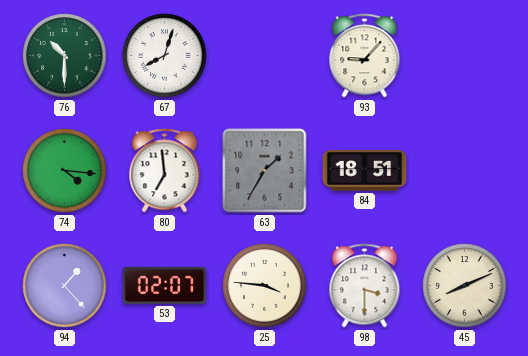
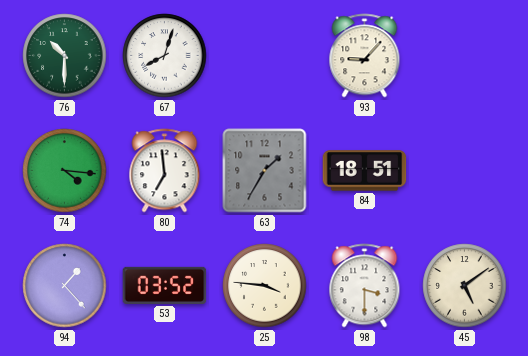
53: 02:07 -> 03:52
45: 8:11 -> 5:09
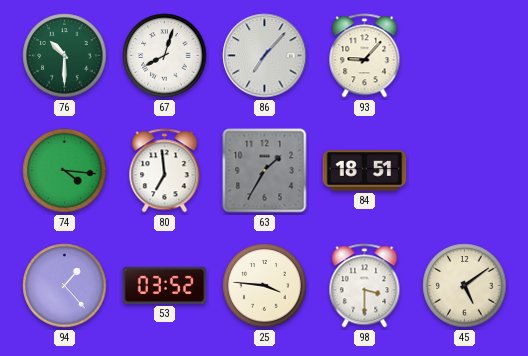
86: none -> 7:07
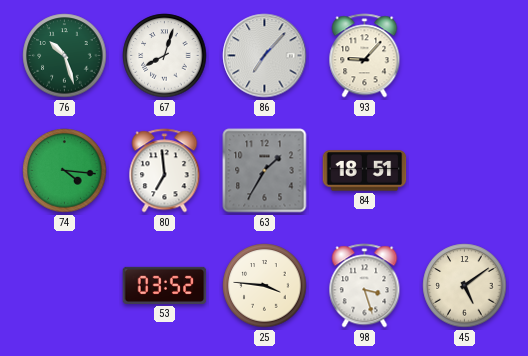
76: 10:30 -> 10:27
94: 1:23 -> none
98: 3:30 -> 3:27
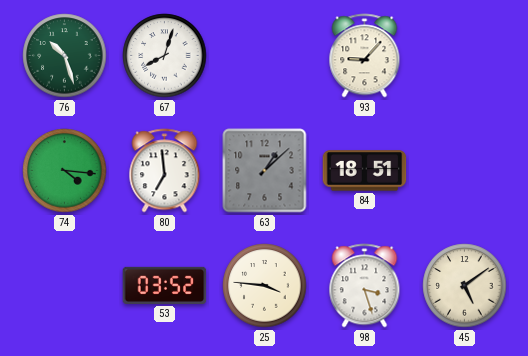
86: 7:07 -> none
63: 1:35 -> 1:08
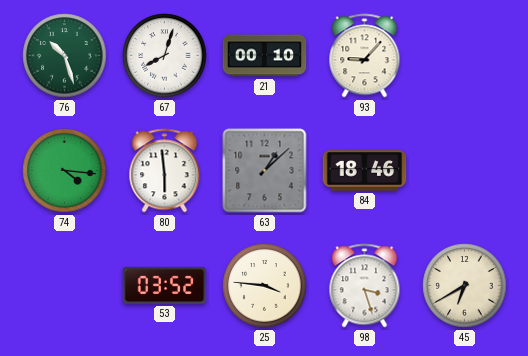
21: none -> 00:10
80: 6:59 -> 5:59
84: 18:51 -> 18:46
45: 5:09 -> 6:40
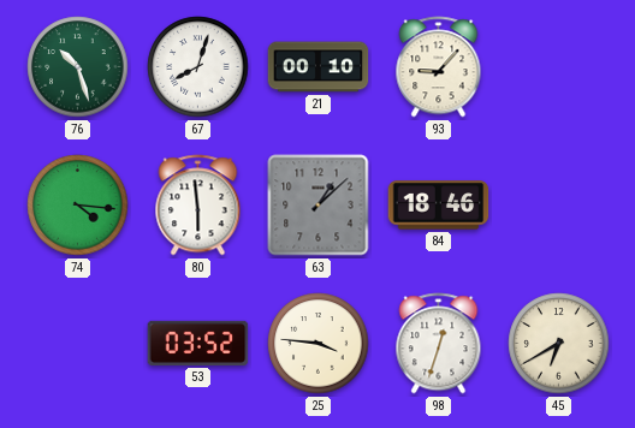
98: 3:27 -> 12:33
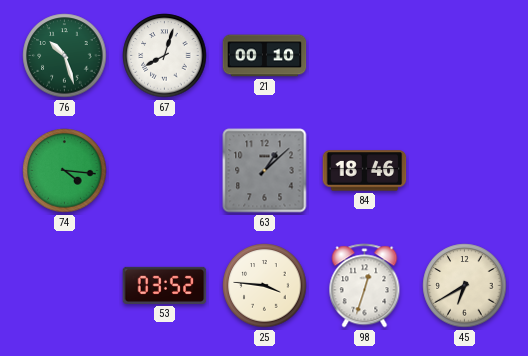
93: 9:07 -> none
80: 5:59 -> none
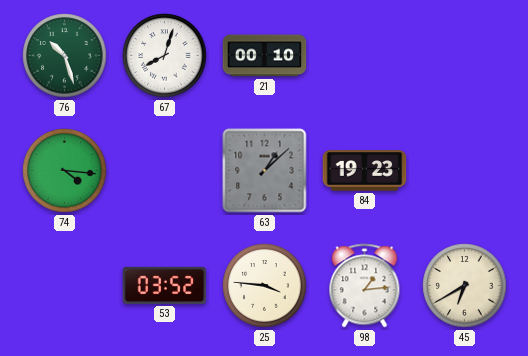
84: 18:46 -> 19:23
98: 12:33 -> 1:14
